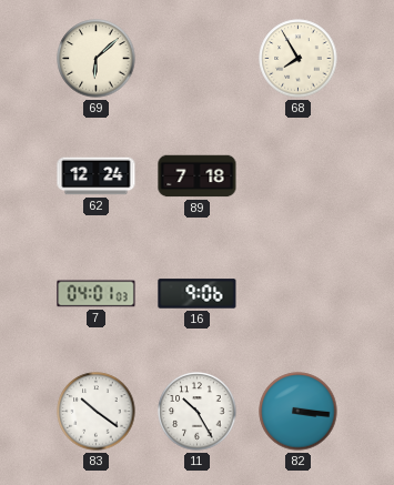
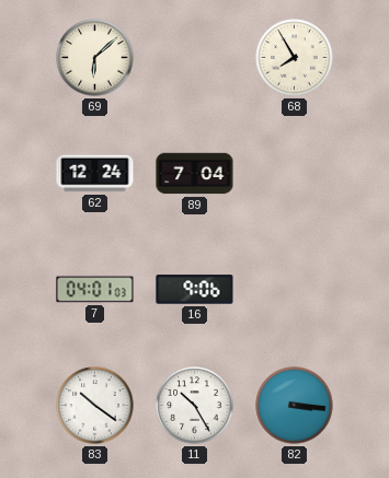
89: 7:18 -> 7:04
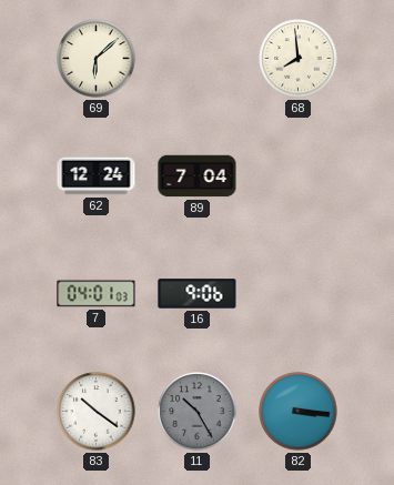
68: 7:55 -> 7:59
11 dial: white -> grey
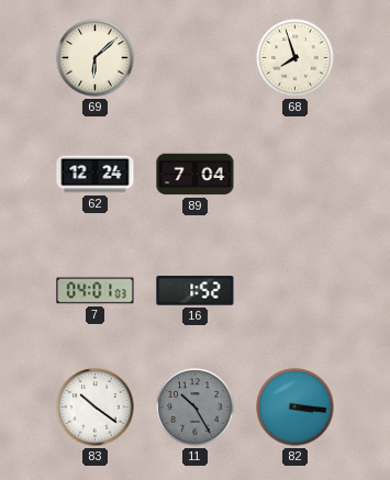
68: 7:59 -> 7:57
16: 9:06 -> 1:52
